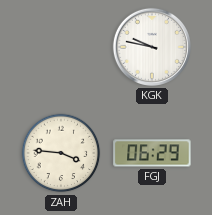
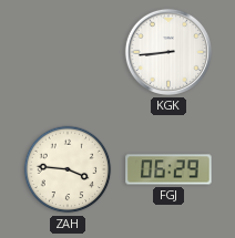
KGK: 9:47 -> 8:44
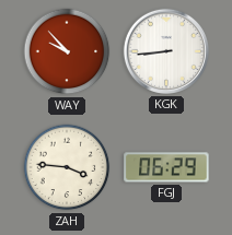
WAY: none -> 9:53
